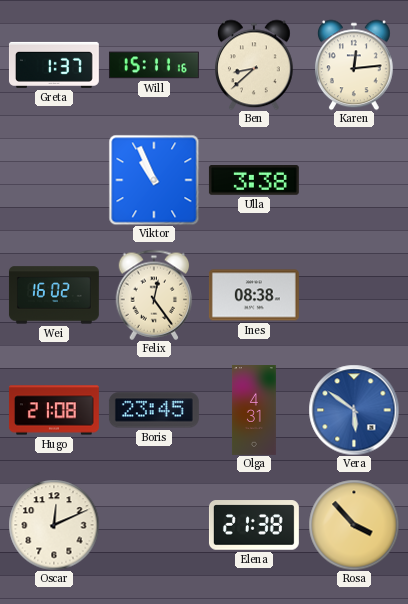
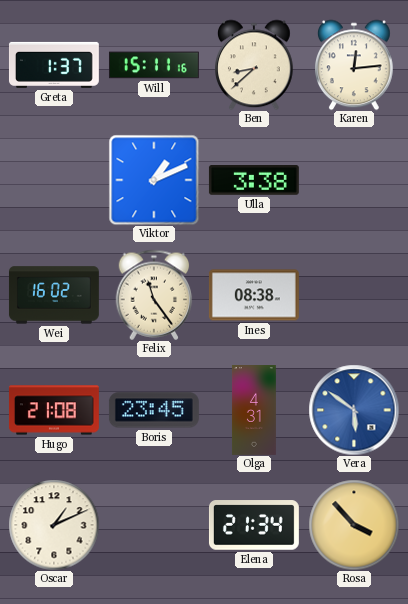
Viktor: 10:56 -> 1:11
Felix: 12:24 -> 11:24
Oscar: 12:11 -> 1:11
Elena: 21:38 -> 21:34
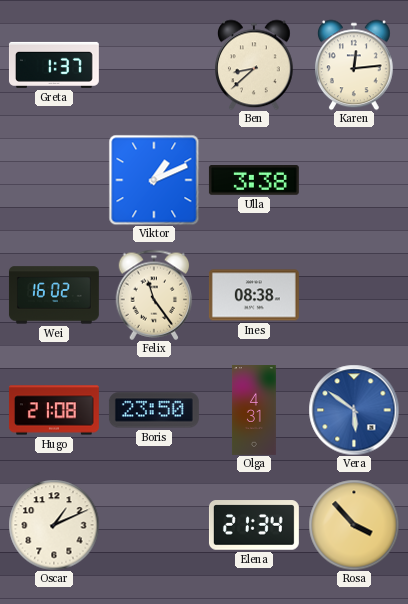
Will: 15:11 -> none
Boris: 23:45 -> 23:50
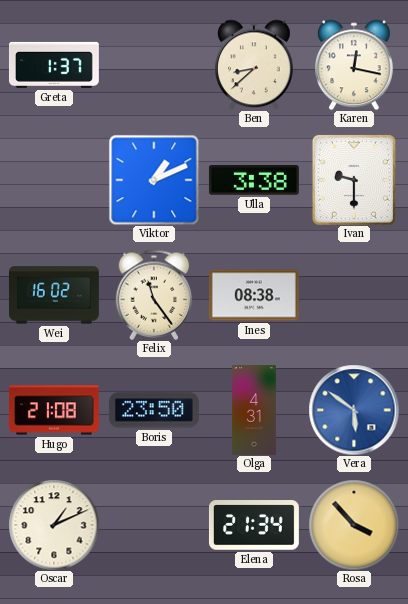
Karen: 12:14 -> 12:17
Ivan: none -> 9:30
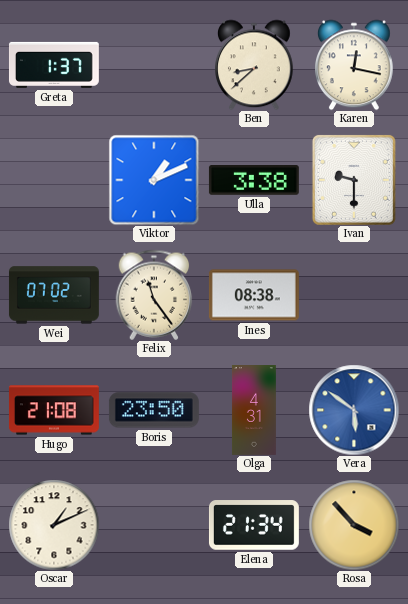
Wei: 16:02 -> 07:02
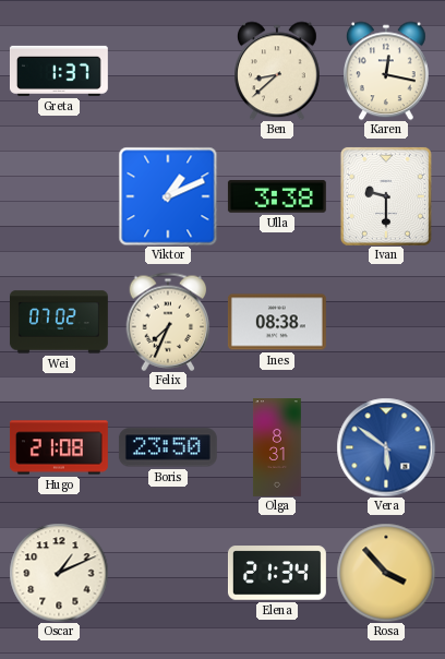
Felix: 11:24 -> 7:34
Olga: 4:31 -> 8:31
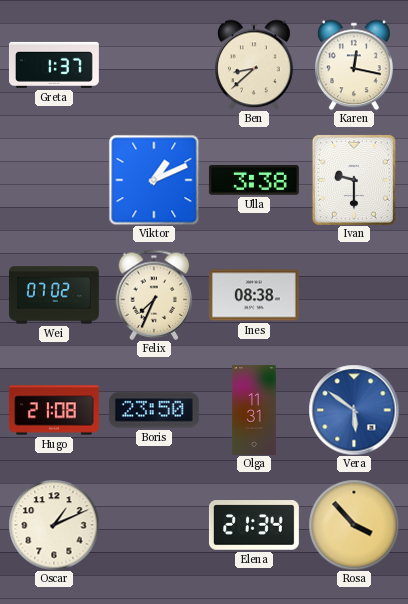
Olga: 8:31 -> 11:31
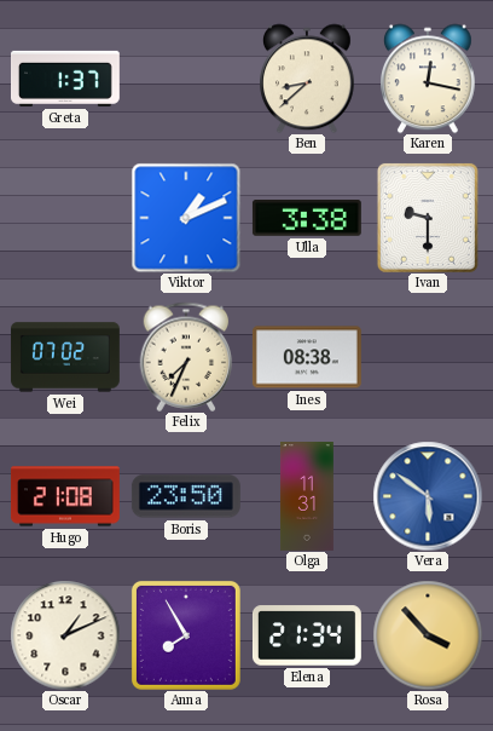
Anna: none -> 7:55
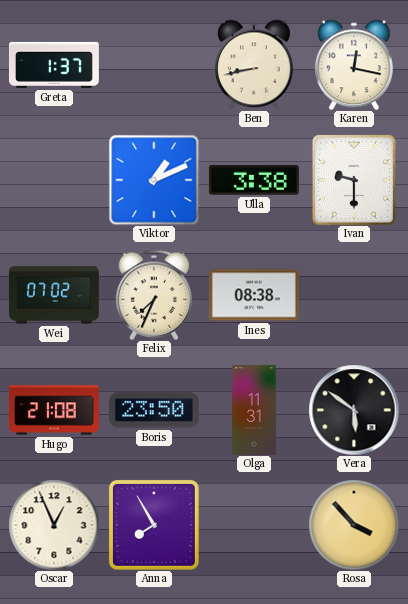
Ben: 8:38 -> 8:43
Vera dial: blue -> black
Oscar: 1:11 -> 12:56
Elena: 21:34 -> none
